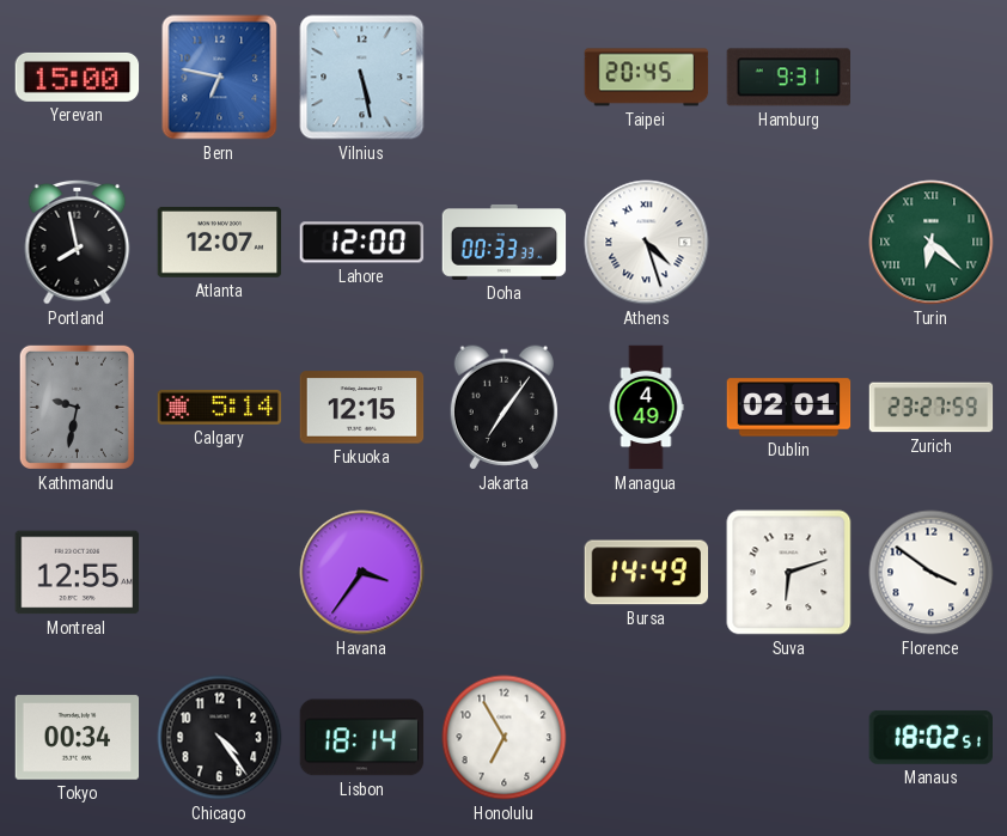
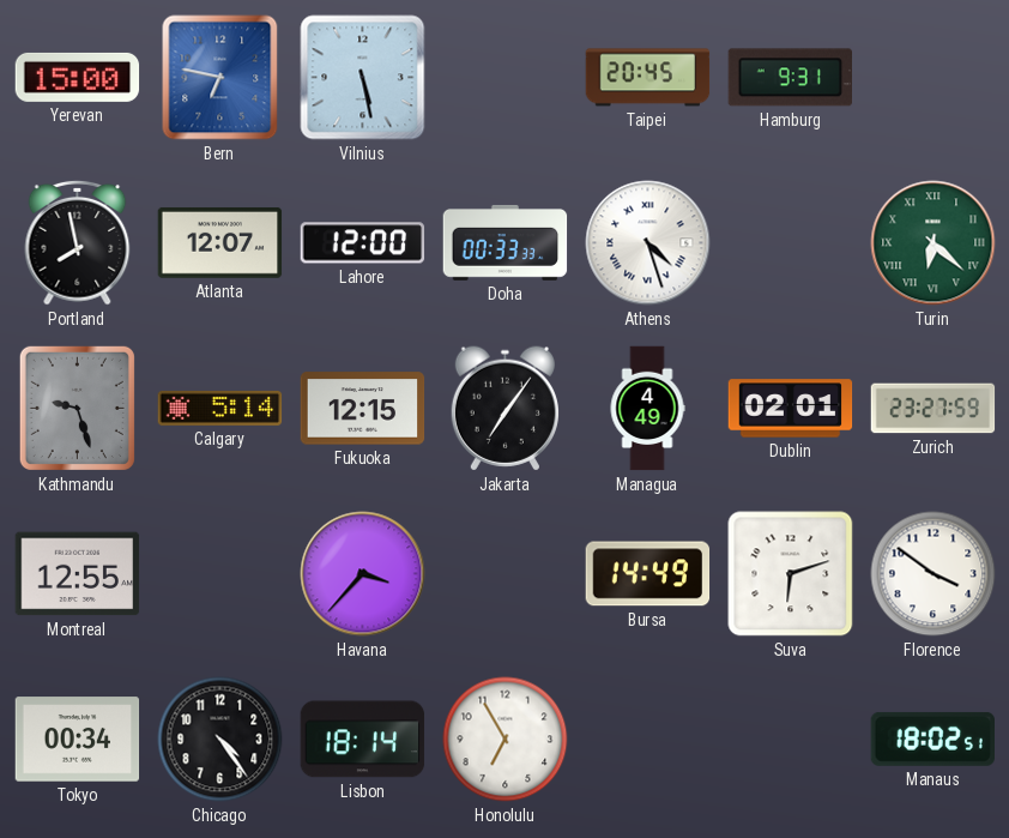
Kathmandu: 9:32 -> 9:27
Havana: 3:36 -> 3:37
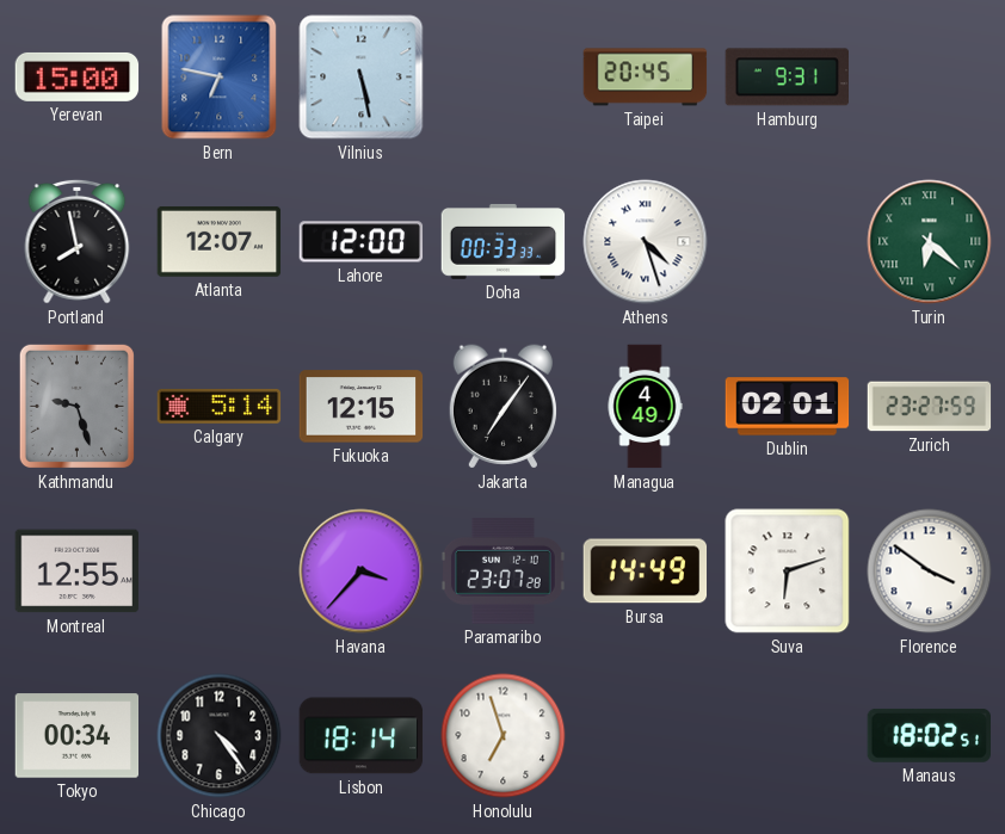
Paramaribo: none -> 23:07
Honolulu: 6:55 -> 6:57
